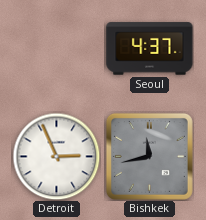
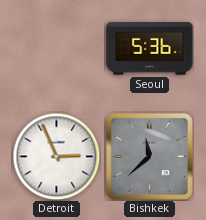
Seoul: 4:37 -> 5:36
Bishkek: 11:43 -> 11:38
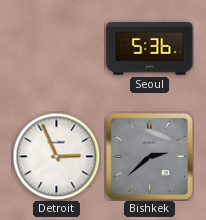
Bishkek: 11:38 -> 2:38
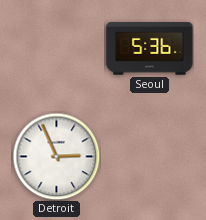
Bishkek: 2:38 -> none
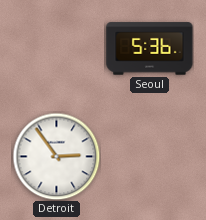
Detroit: 2:56 -> 2:54
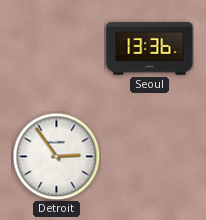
Seoul: 5:36 -> 13:36
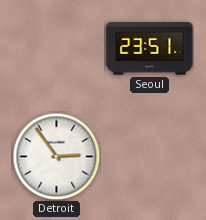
Seoul: 13:36 -> 23:51
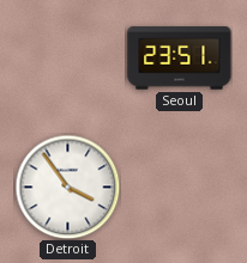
Detroit: 2:54 -> 3:54
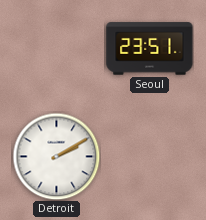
Detroit: 3:54 -> 2:10
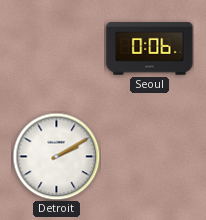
Seoul: 23:51 -> 0:06
